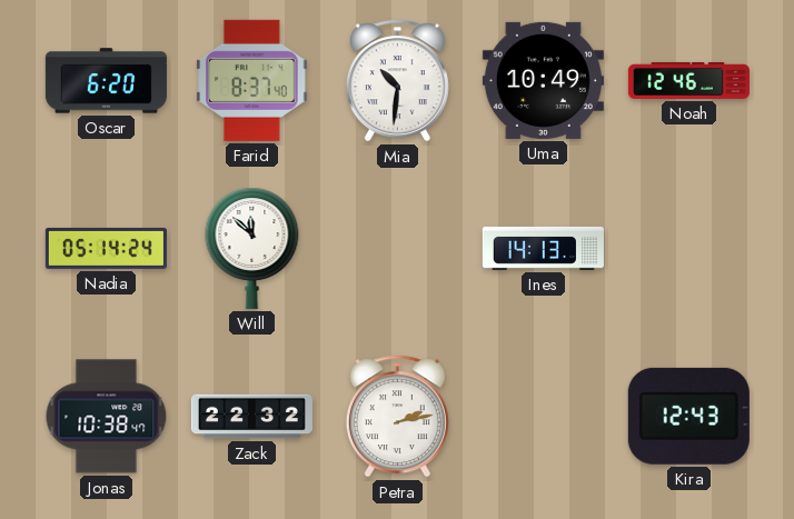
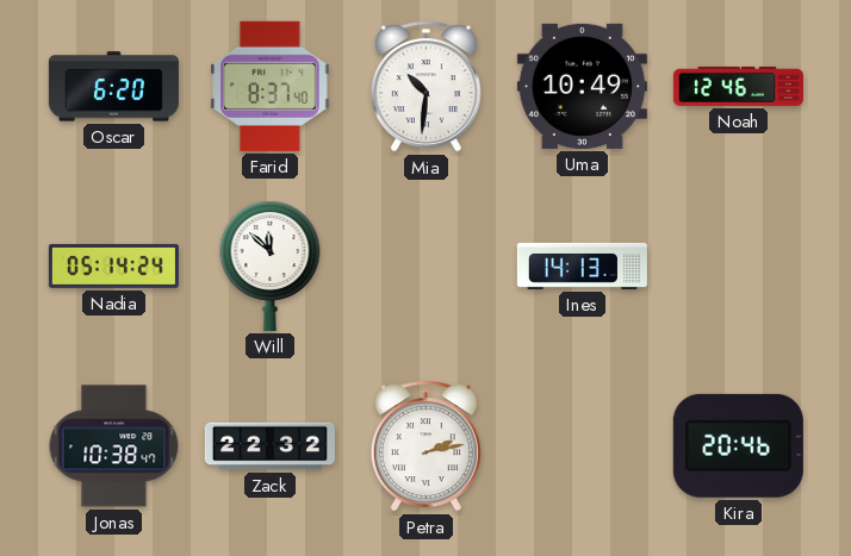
Kira: 12:43 -> 20:46
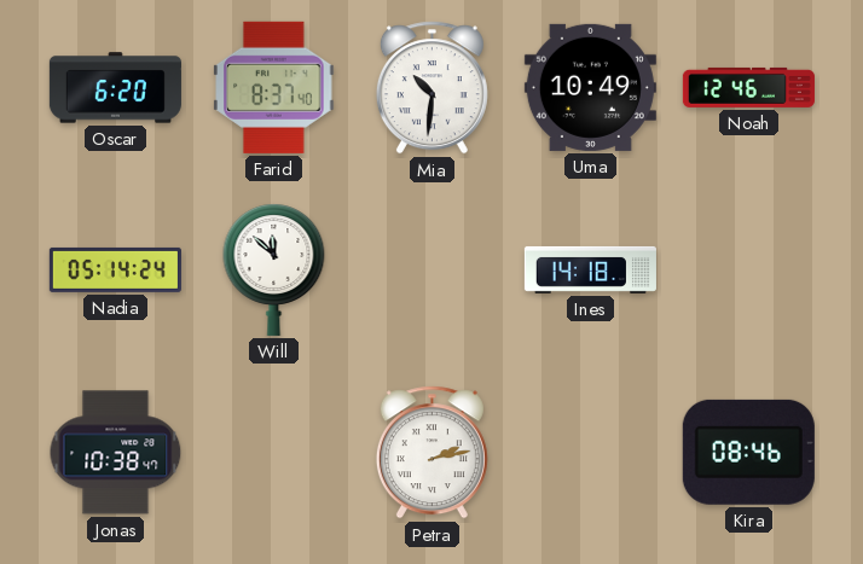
Ines: 14:13 -> 14:18
Zack: 22:32 -> none
Kira: 20:46 -> 08:46
